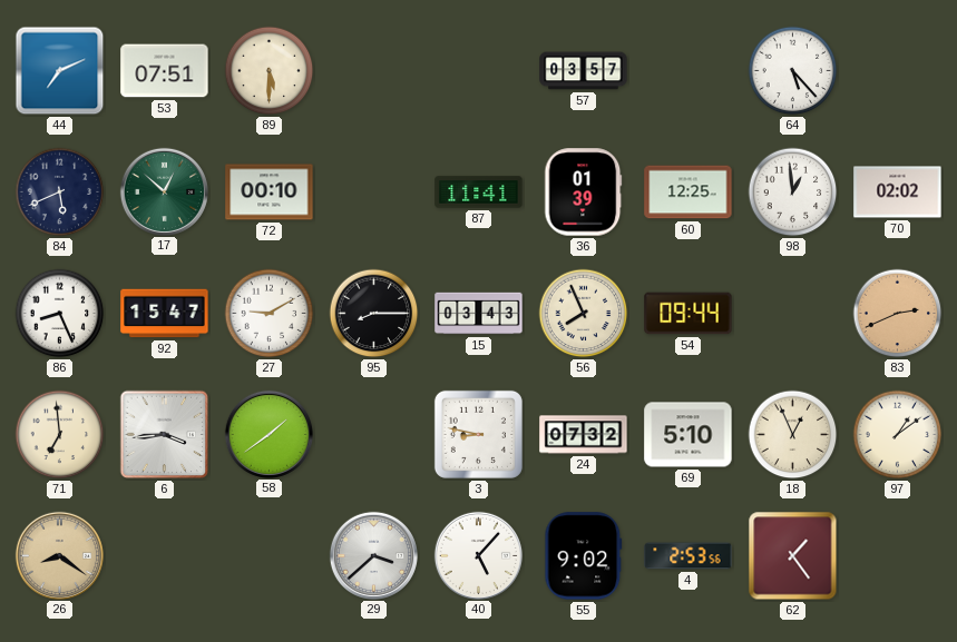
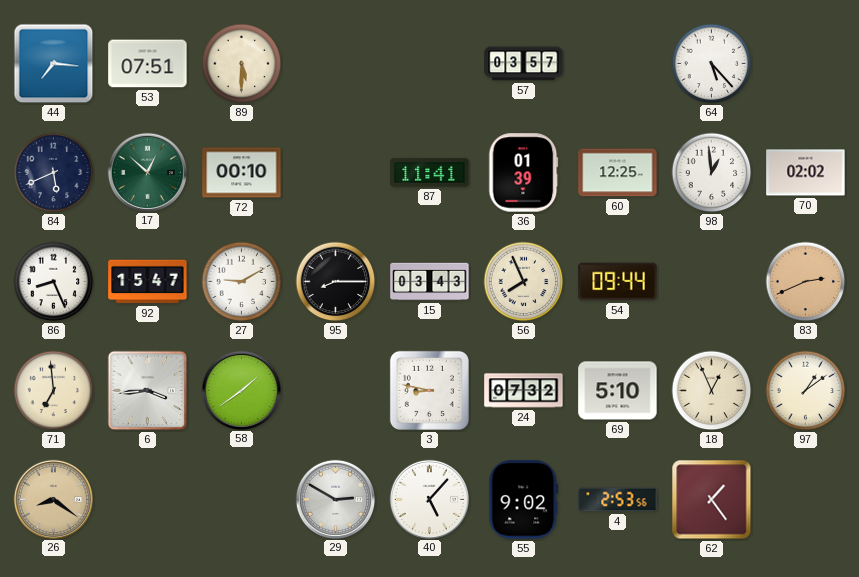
44: 7:11 -> 7:16
29: 3:38 -> 2:50
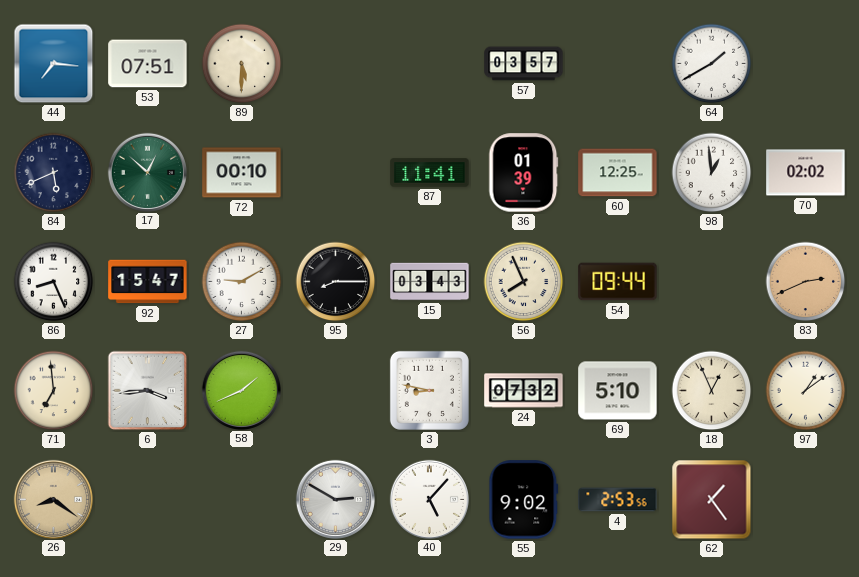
64: 5:23 -> 1:40
58: 1:39 -> 1:41
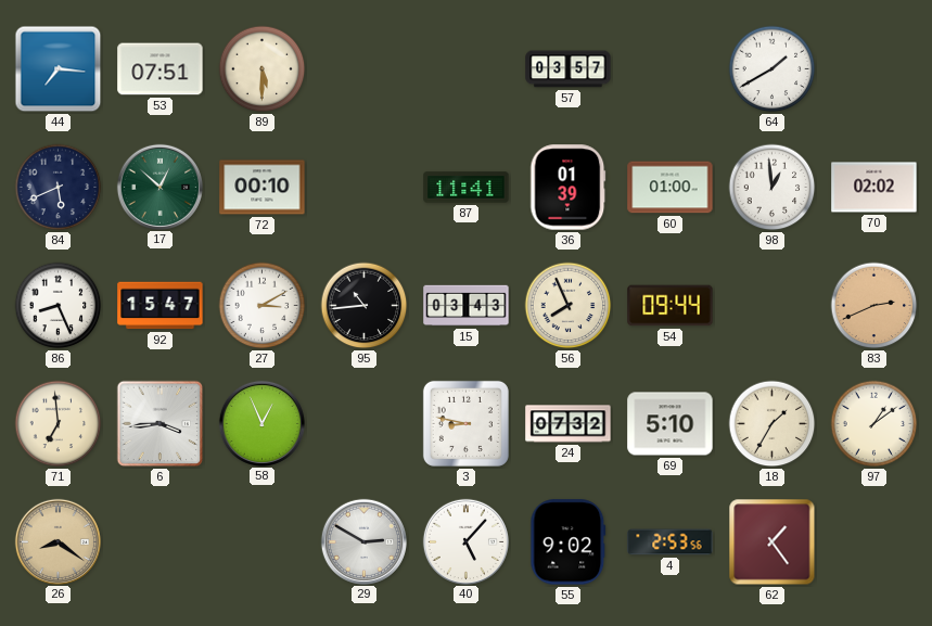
60: 12:25 -> 01:00
27: 9:10 -> 3:10
95: 8:15 -> 10:44
58: 1:41 -> 12:56
18: 12:56 -> 1:35
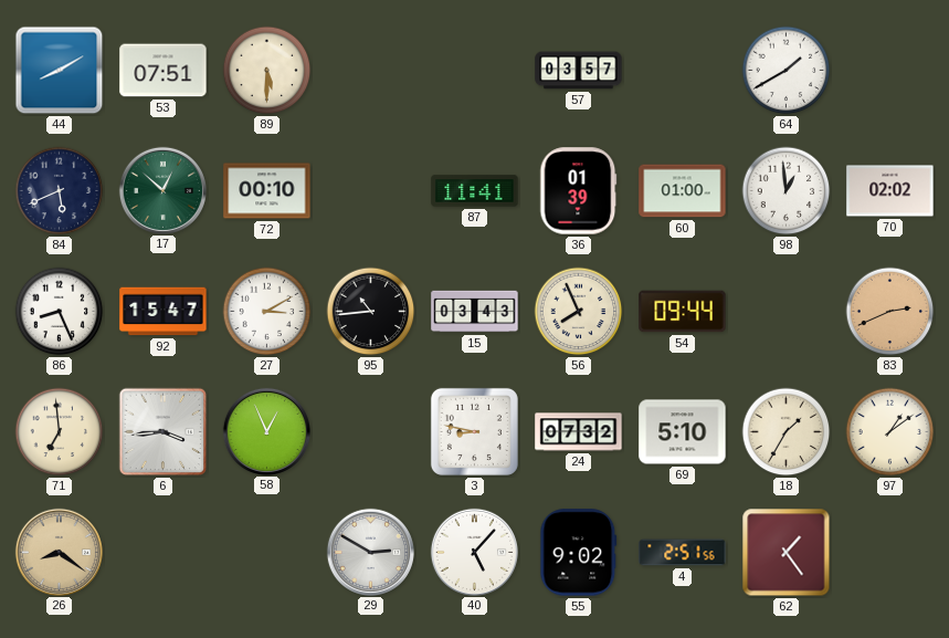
44: 7:16 -> 8:10
4: 2:53 -> 2:51
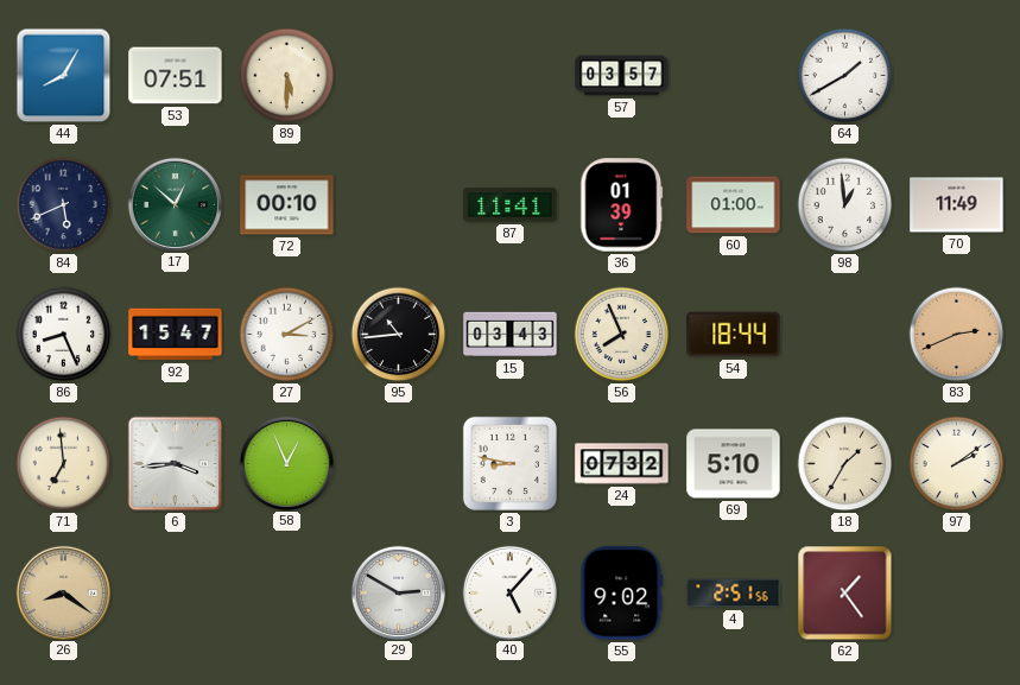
44: 8:10 -> 8:05
70: 02:02 -> 11:49
54: 09:44 -> 18:44
97: 1:09 -> 2:09
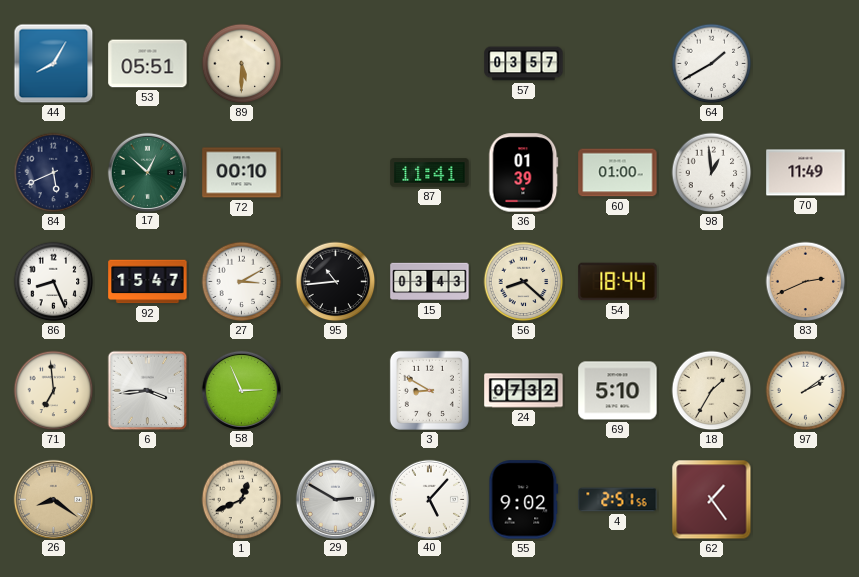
53: 07:51 -> 05:51
56: 7:56 -> 8:22
58: 12:56 -> 2:56
3: 8:47 -> 8:50
1: none -> 12:41
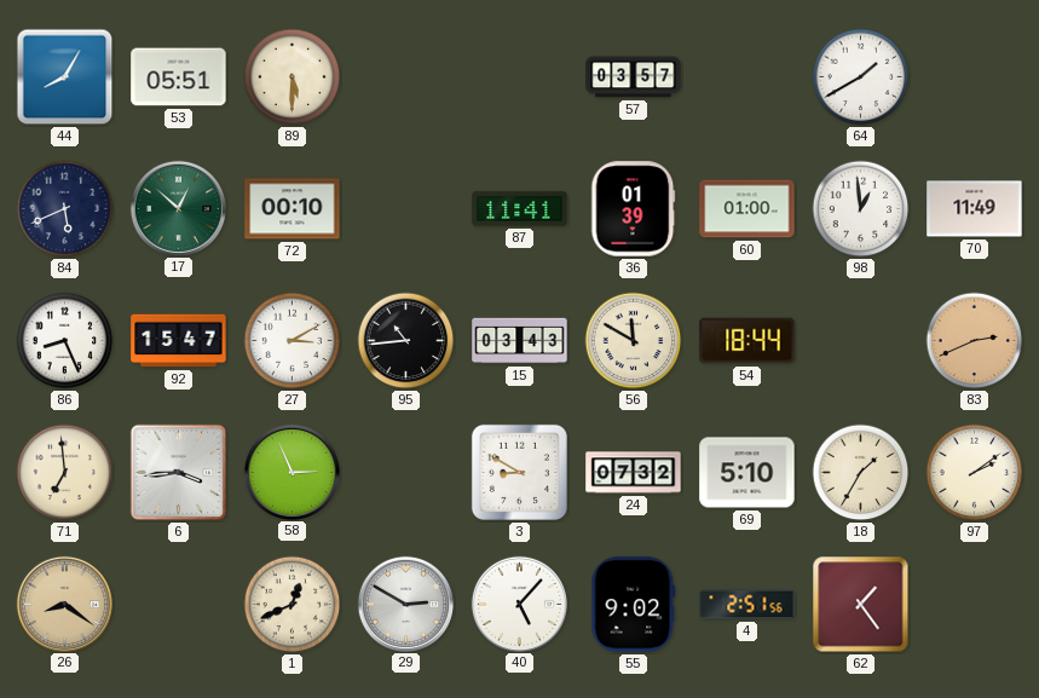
56: 8:22 -> 11:50
